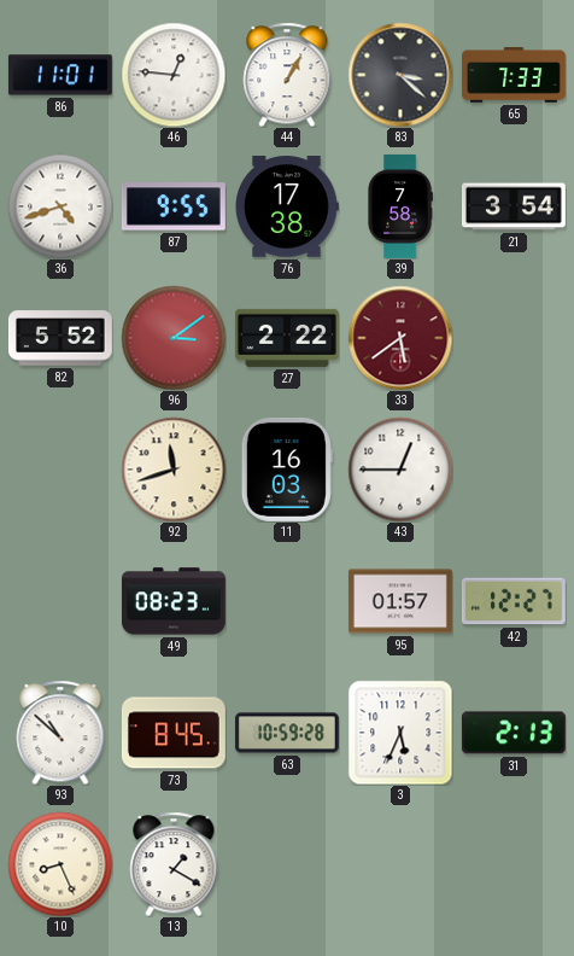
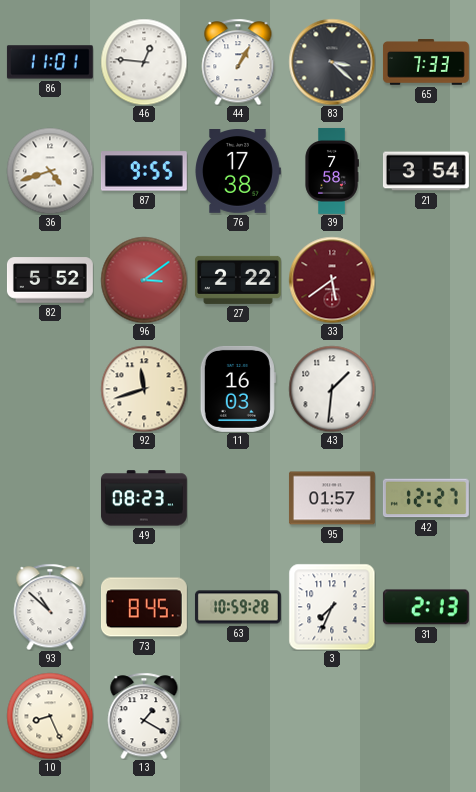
43: 12:45 -> 1:31
3: 5:34 -> 7:34
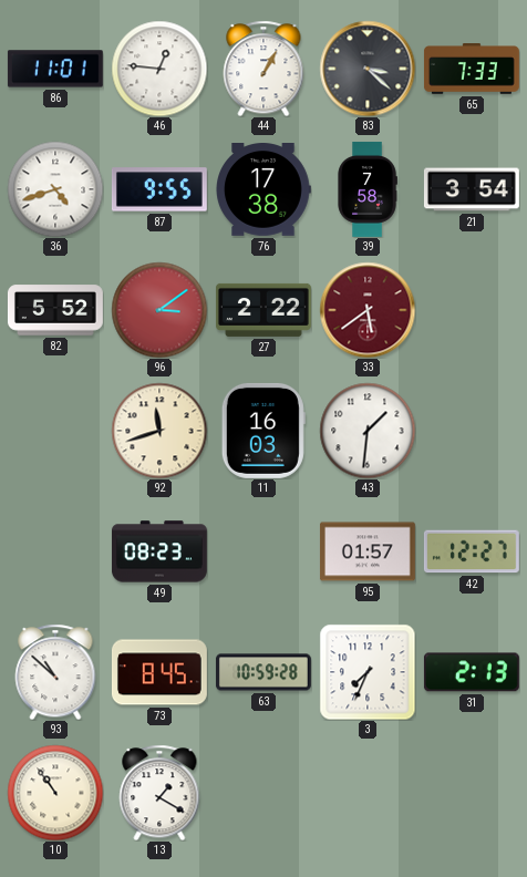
10: 8:26 -> 10:54
